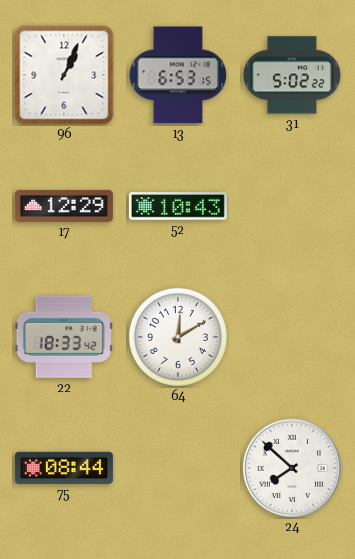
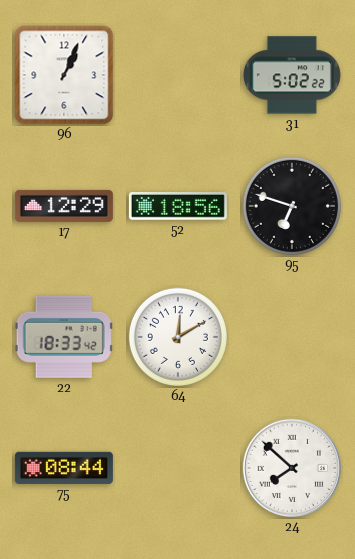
13: 6:53 -> none
52: 10:43 -> 18:56
95: none -> 6:48
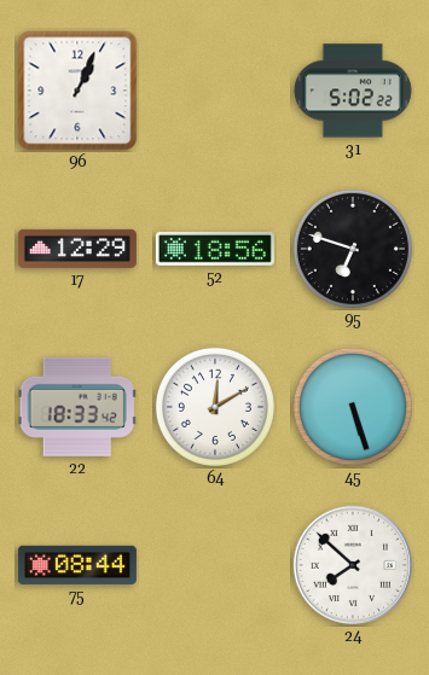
45: none -> 5:27
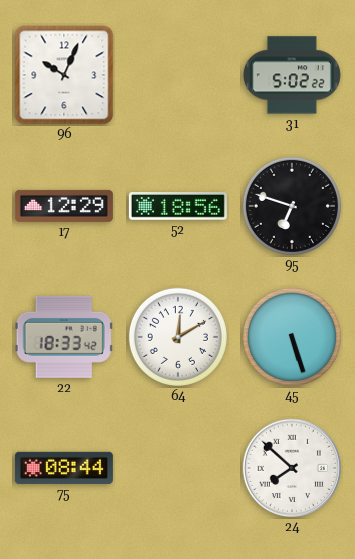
96: 1:04 -> 10:04
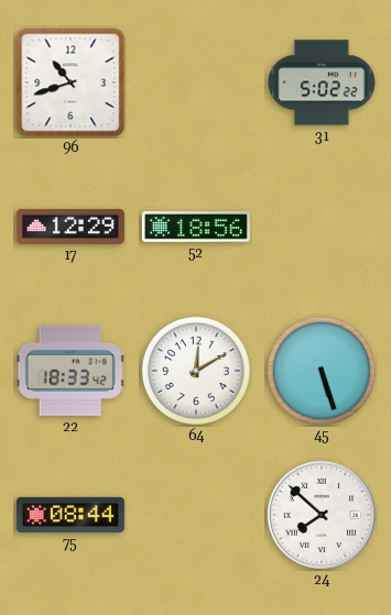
96: 10:04 -> 10:42
95: 6:48 -> none
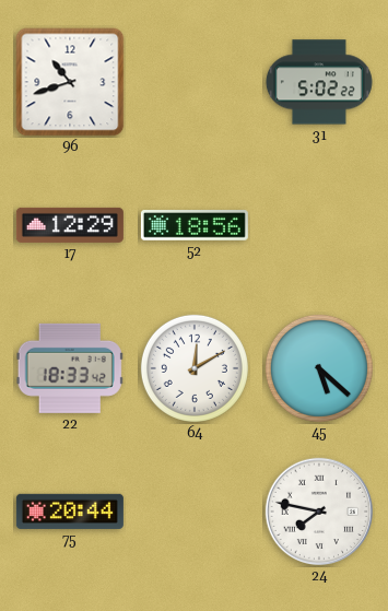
45: 5:27 -> 5:22
75: 08:44 -> 20:44
24: 7:52 -> 7:47
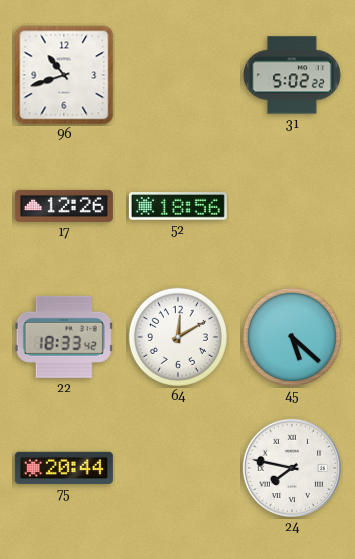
17: 12:29 -> 12:26
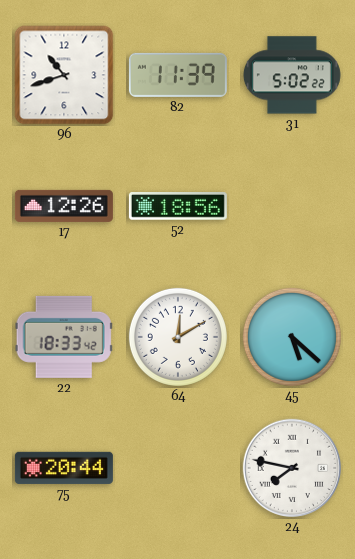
82: none -> 11:39
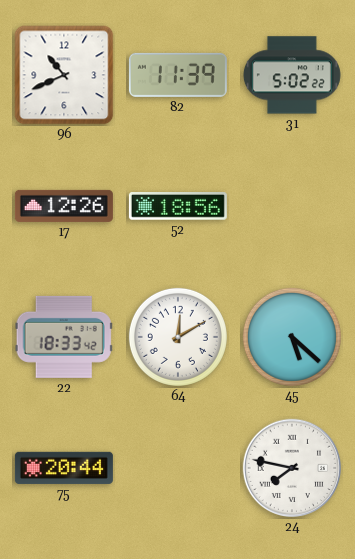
96: 10:42 -> 10:41
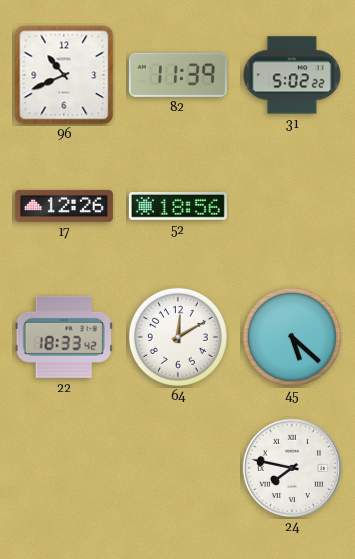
75: 20:44 -> none
